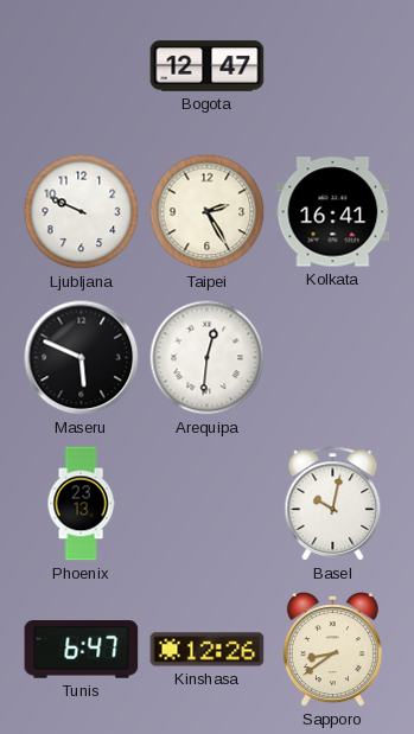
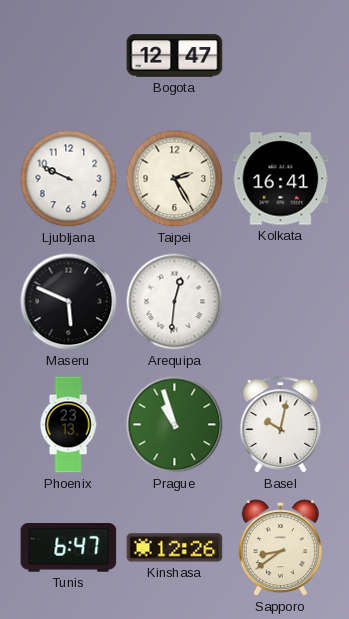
Prague: none -> 10:57
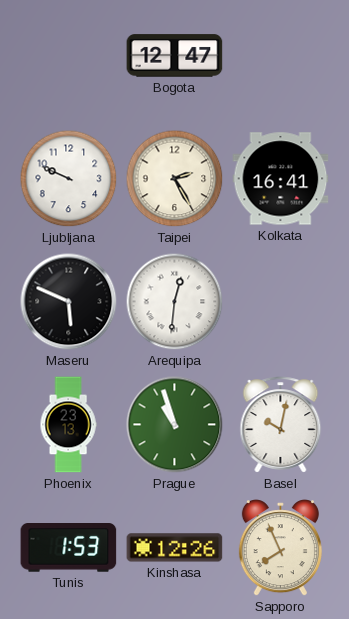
Tunis: 6:47 -> 1:53
Sapporo: 8:39 -> 7:56
